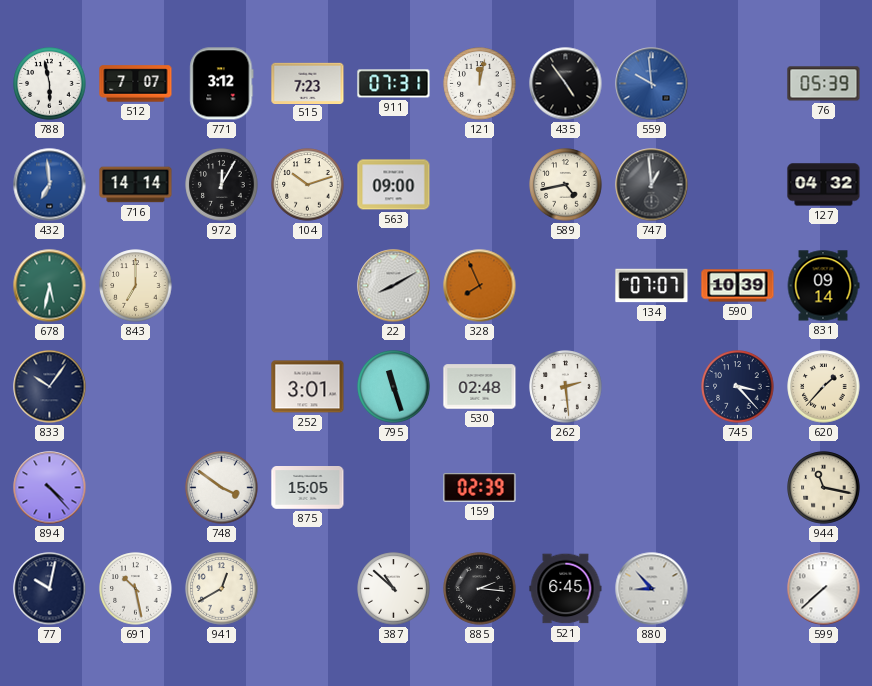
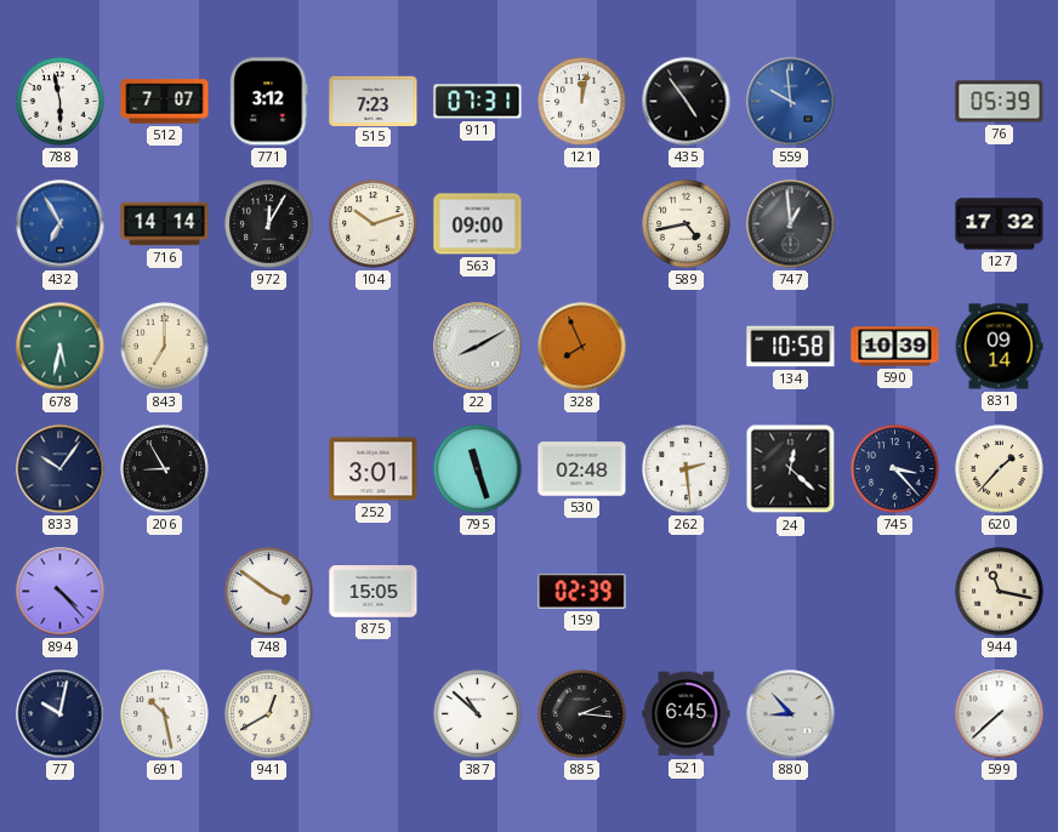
432: 6:59 -> 6:55
127: 04:32 -> 17:32
134: 07:07 -> 10:58
206: none -> 8:55
24: none -> 12:22
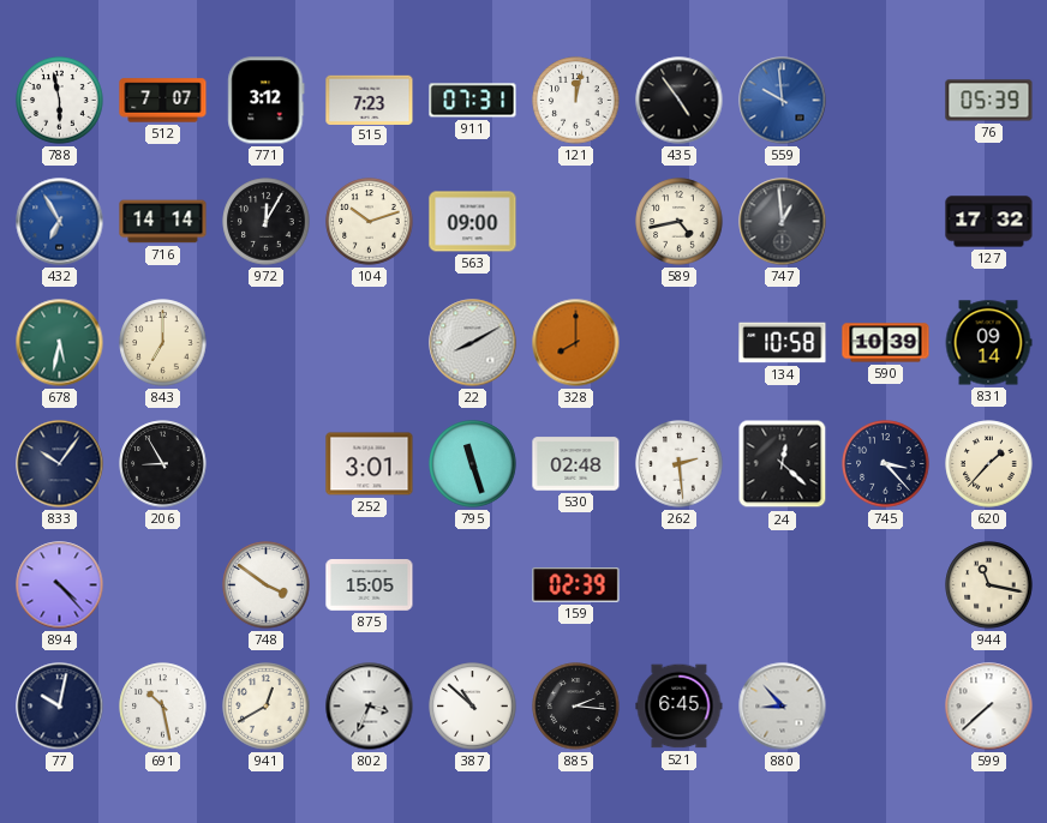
328: 7:56 -> 8:00
802: none -> 3:34
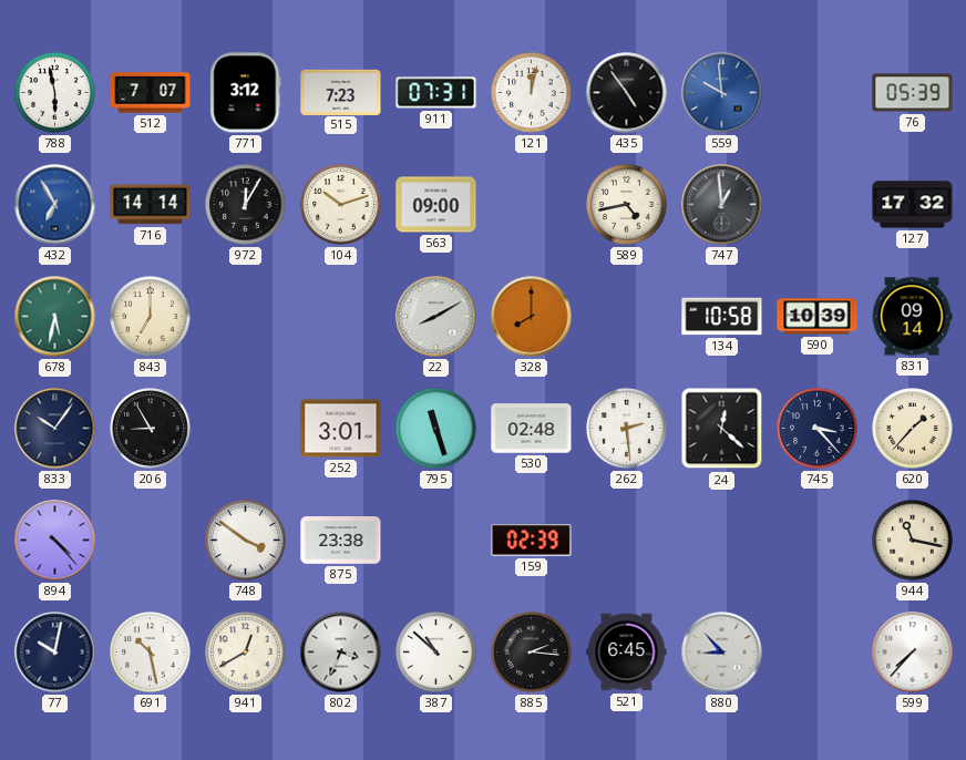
875: 15:05 -> 23:38
599: 7:38 -> 7:37
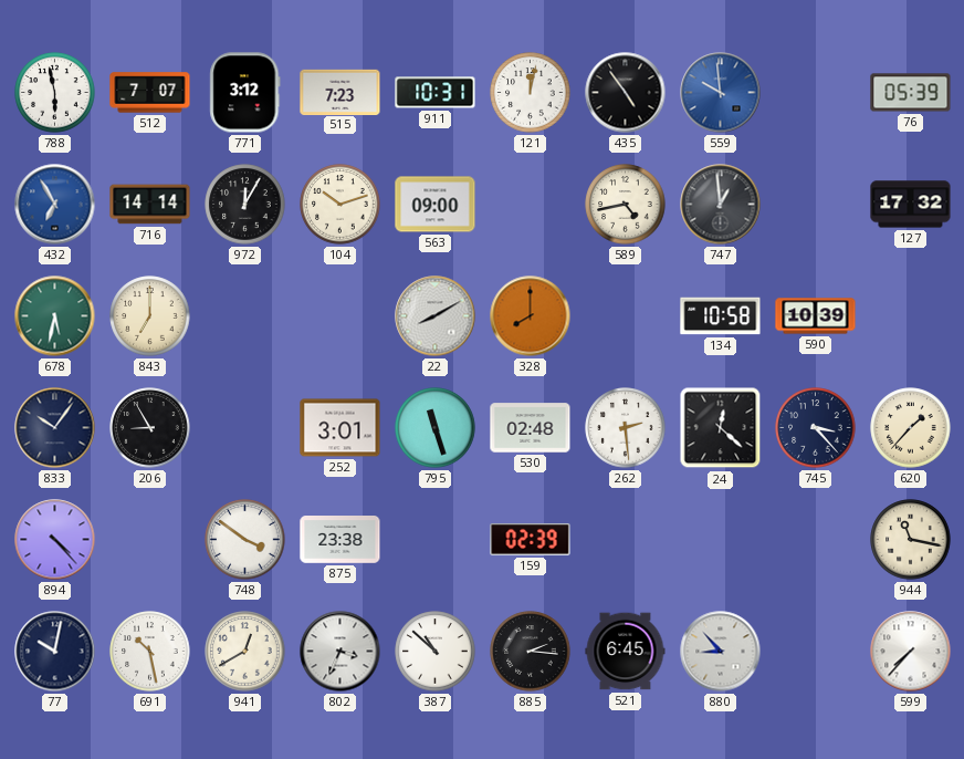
911: 07:31 -> 10:31
831: 09:14 -> none
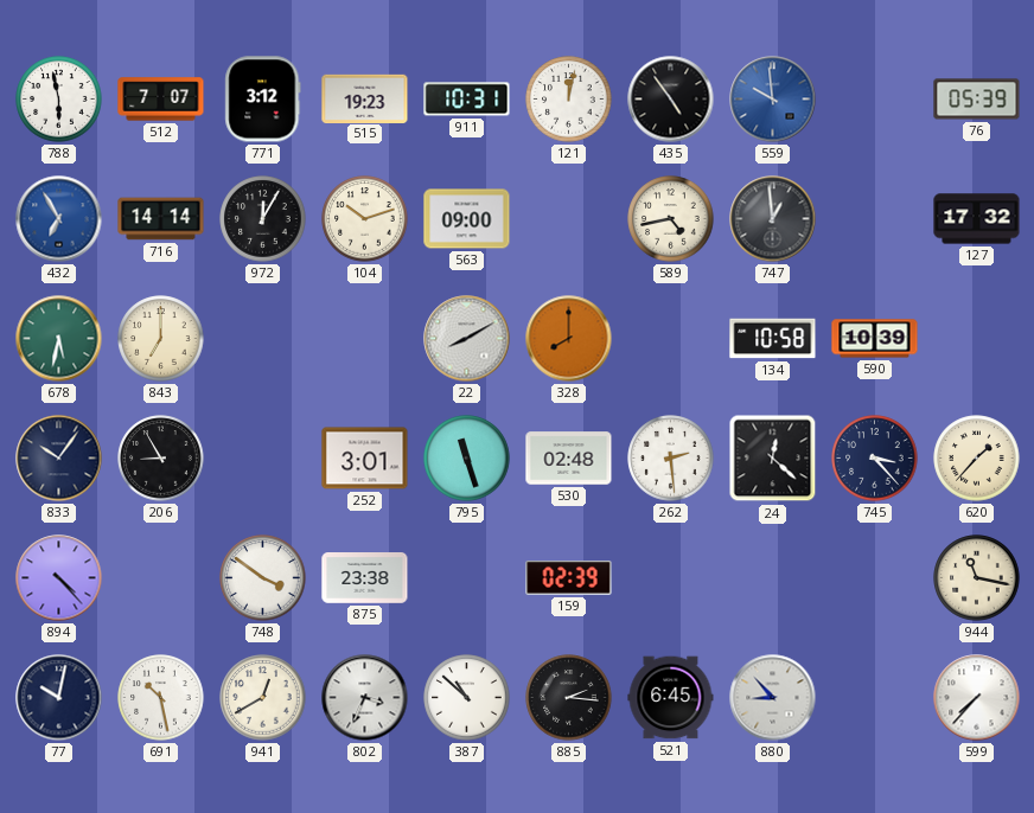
515: 7:23 -> 19:23
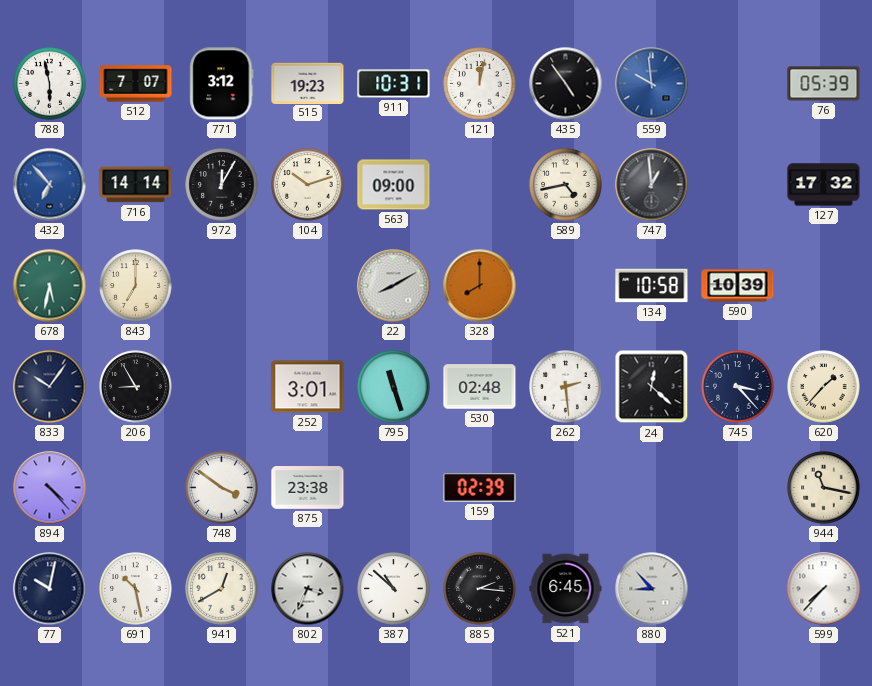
432: 6:55 -> 6:53
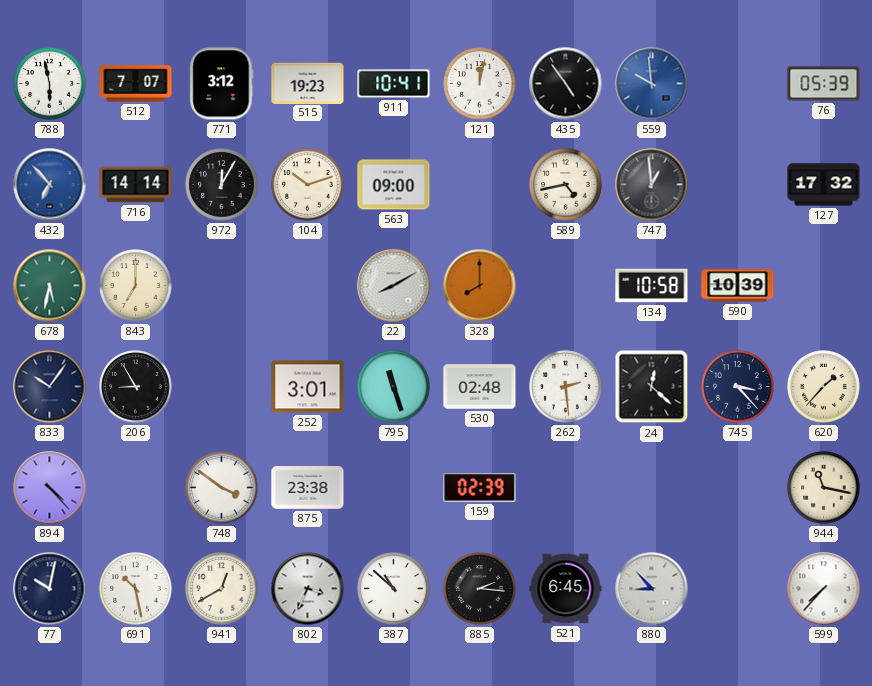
911: 10:31 -> 10:41
